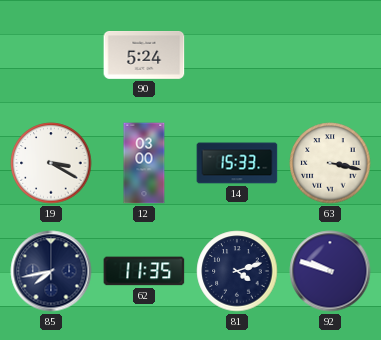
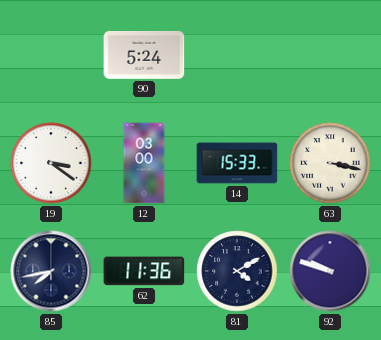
19: 3:20 -> 3:21
62: 11:35 -> 11:36
81: 4:12 -> 4:10
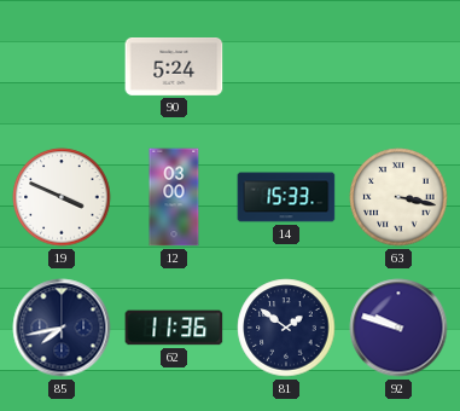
19: 3:21 -> 3:49
81: 4:10 -> 1:51
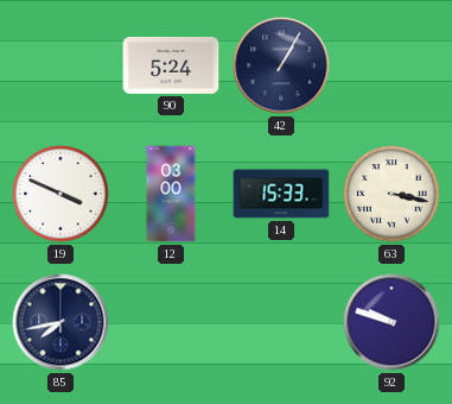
42: none -> 1:05
62: 11:36 -> none
81: 1:51 -> none
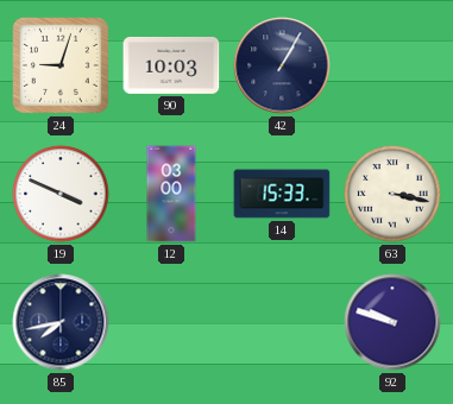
24: none -> 9:03
90: 5:24 -> 10:03
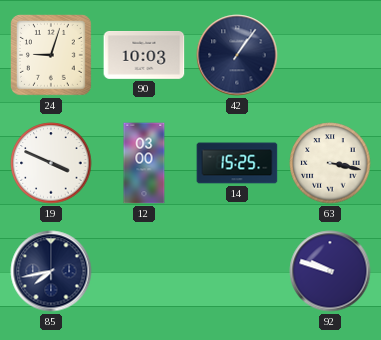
42: 1:05 -> 1:06
14: 15:33 -> 15:25
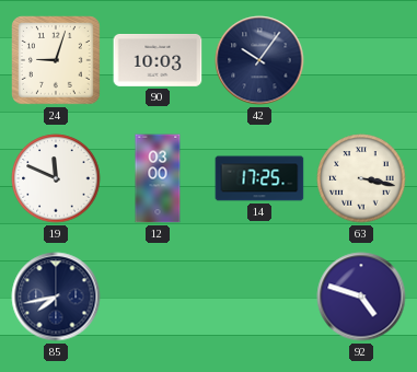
42: 1:06 -> 10:06
19: 3:49 -> 11:49
14: 15:25 -> 17:25
92: 9:48 -> 4:48
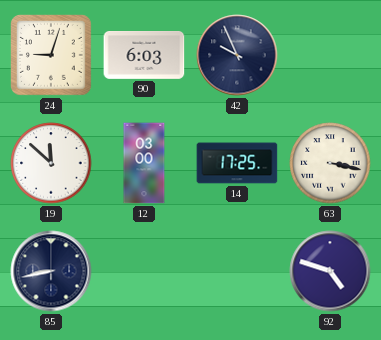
90: 10:03 -> 6:03
42: 10:06 -> 9:56
19: 11:49 -> 11:52
85: 7:43 -> 8:43
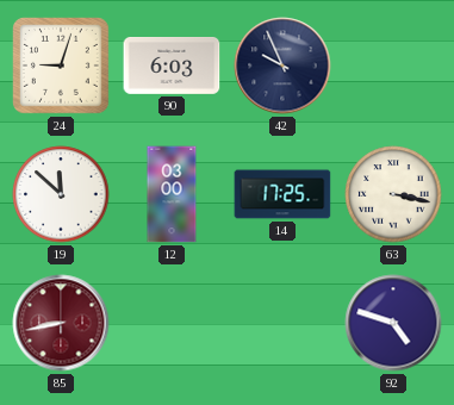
85 dial: navy -> burgundy
